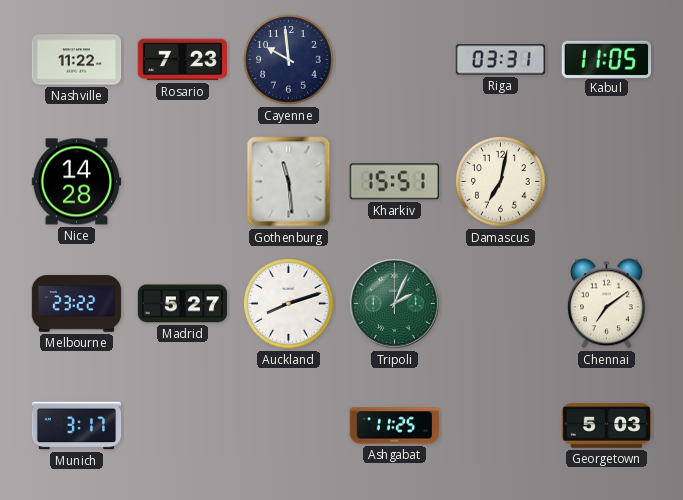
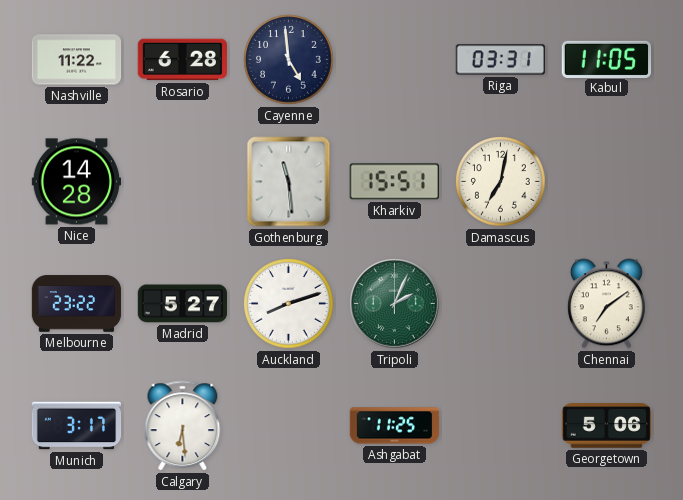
Rosario: 7:23 -> 6:28
Cayenne: 9:59 -> 4:59
Calgary: none -> 6:29
Georgetown: 5:03 -> 5:06
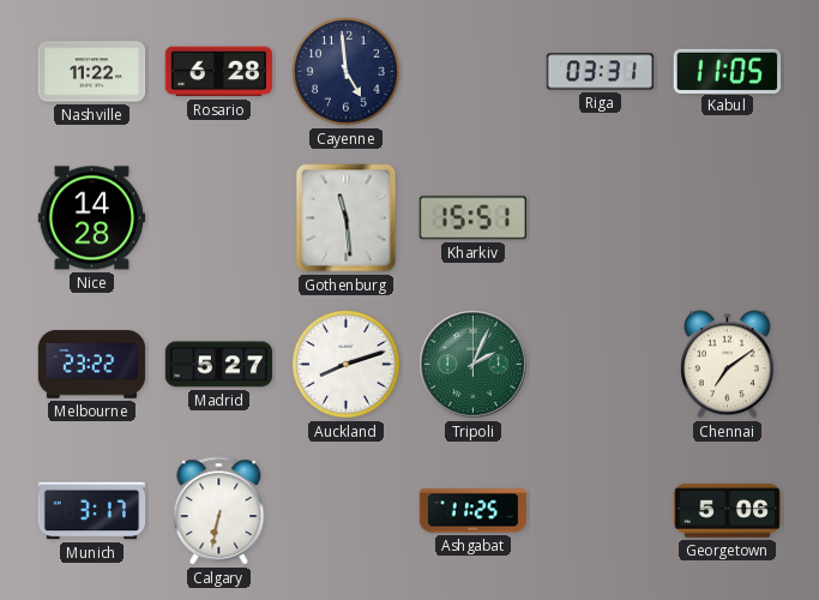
Damascus: 7:02 -> none
Calgary: 6:29 -> 6:32
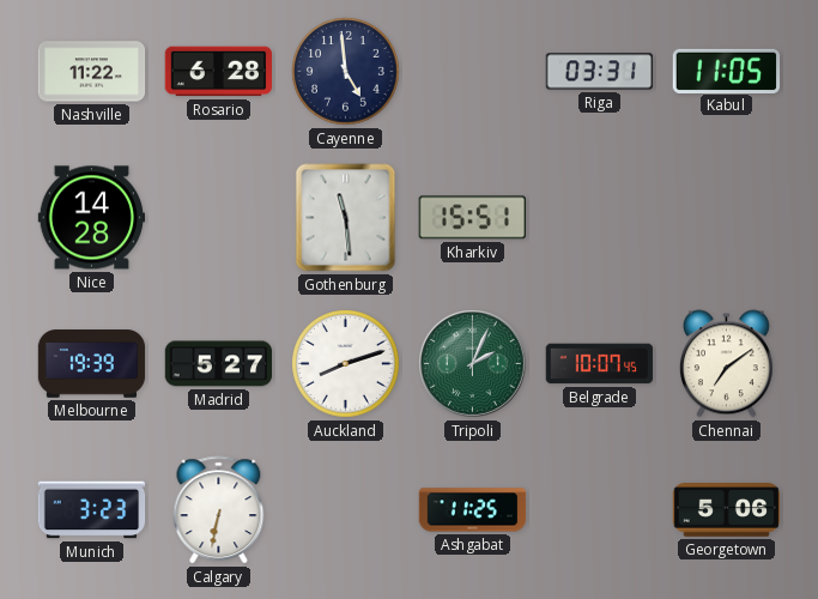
Melbourne: 23:22 -> 19:39
Belgrade: none -> 10:07
Munich: 3:17 -> 3:23
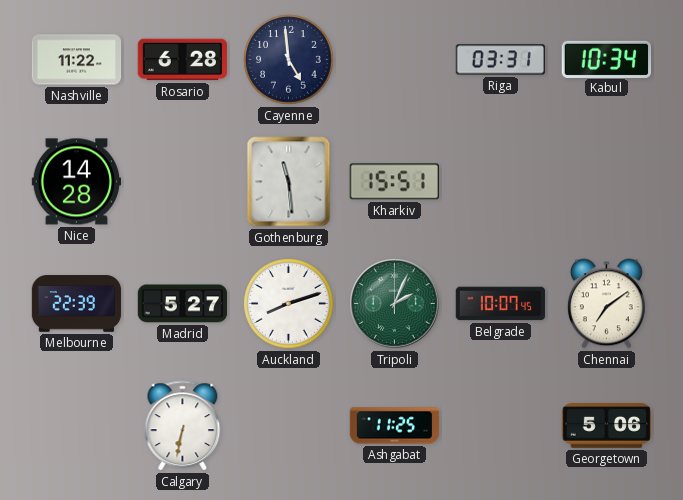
Kabul: 11:05 -> 10:34
Melbourne: 19:39 -> 22:39
Munich: 3:23 -> none
